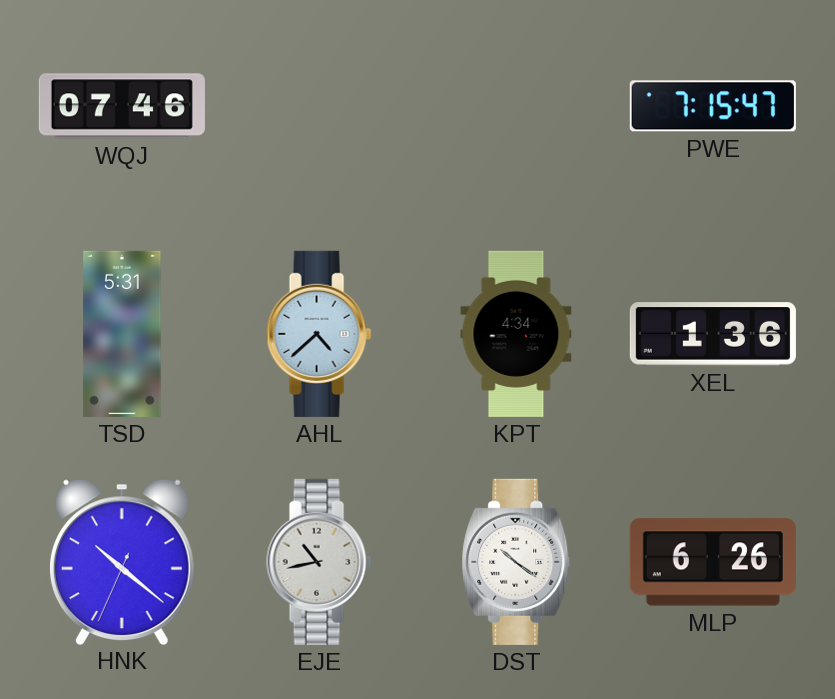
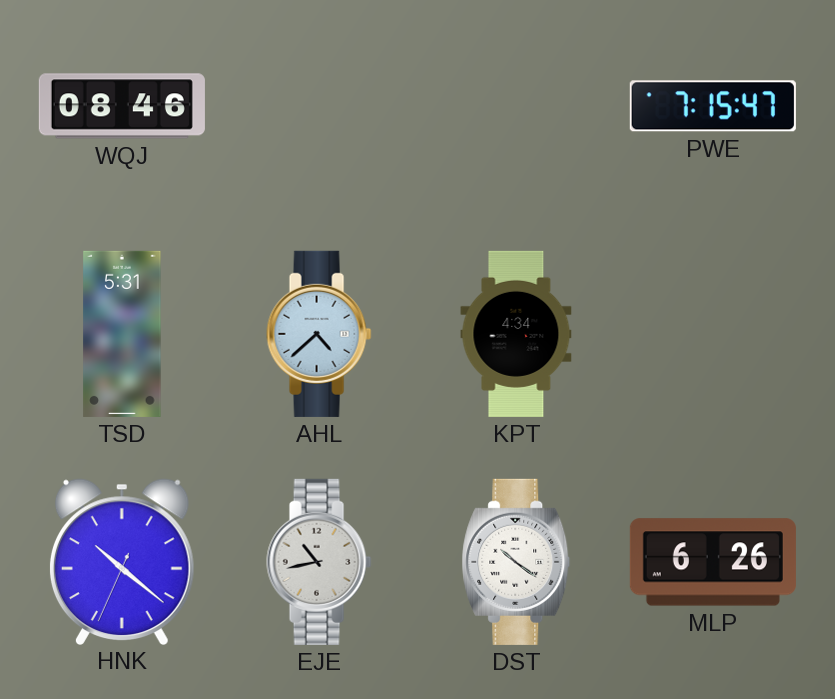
WQJ: 07:46 -> 08:46
XEL: 1:36 -> none
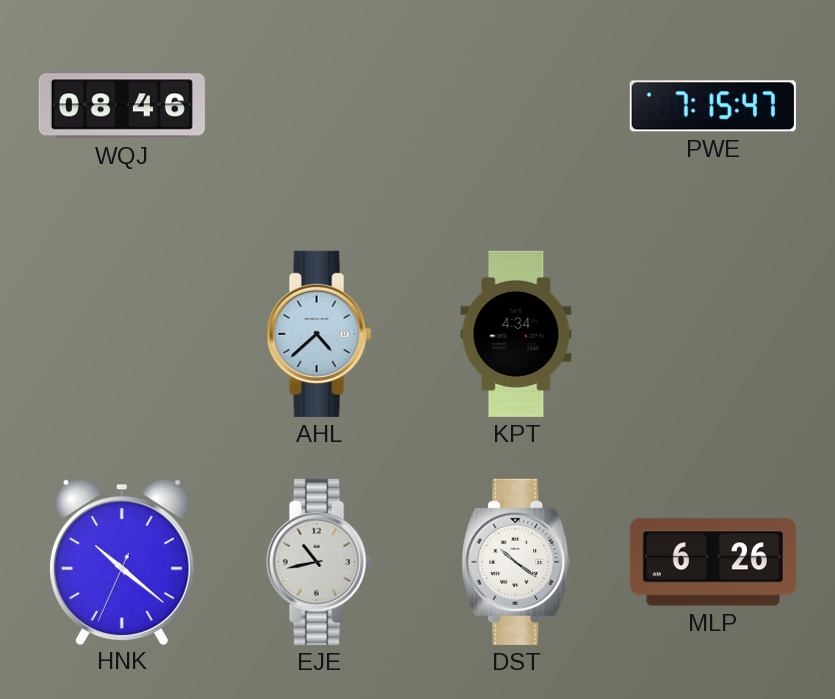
TSD: 5:31 -> none
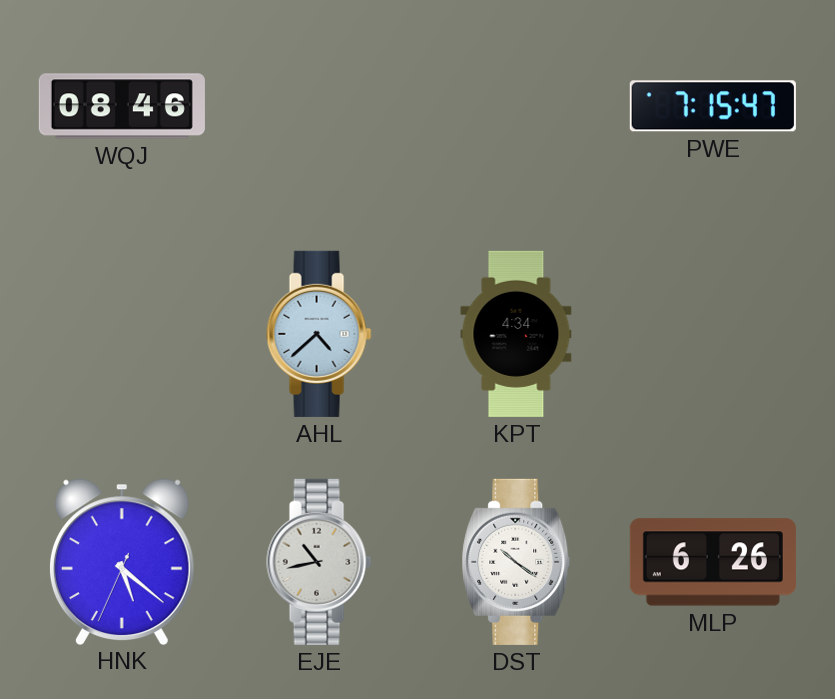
HNK: 10:21 -> 5:21
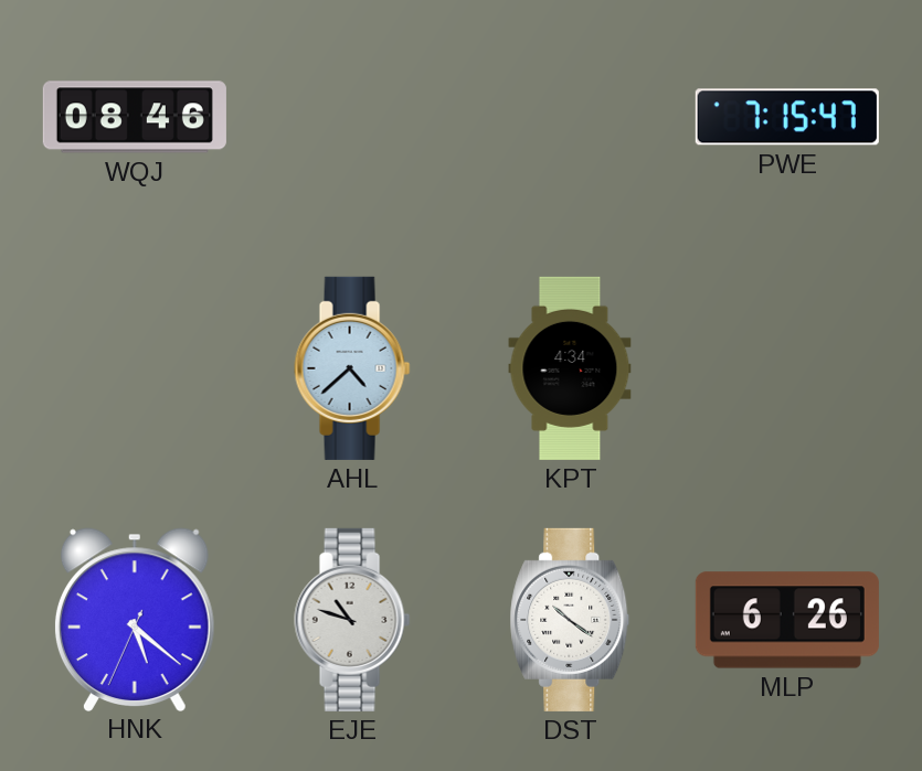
EJE: 10:43 -> 10:48
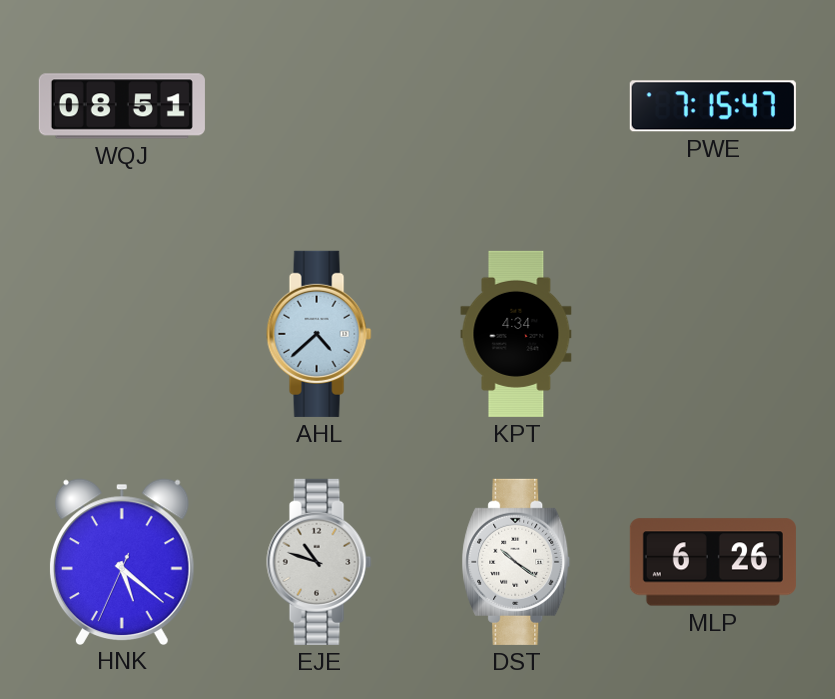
WQJ: 08:46 -> 08:51
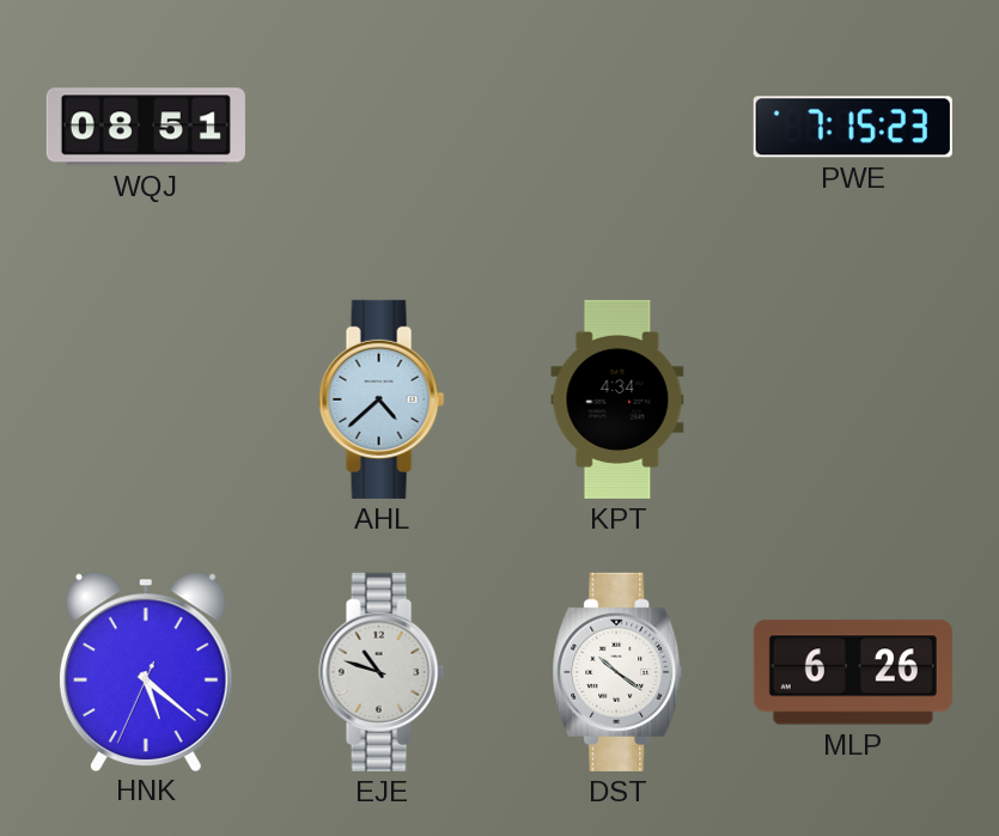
PWE: 7:15:47 -> 7:15:23
